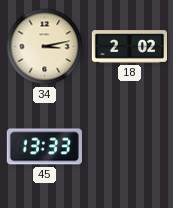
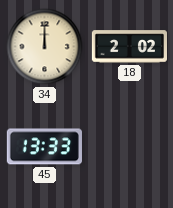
34: 3:13 -> 12:00
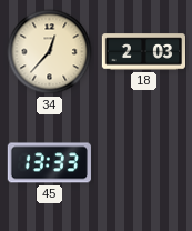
34: 12:00 -> 12:37
18: 2:02 -> 2:03
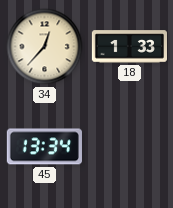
18: 2:03 -> 1:33
45: 13:33 -> 13:34
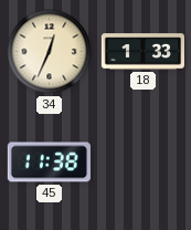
34: 12:37 -> 12:34
45: 13:34 -> 11:38
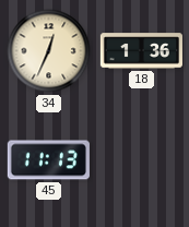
18: 1:33 -> 1:36
45: 11:38 -> 11:13
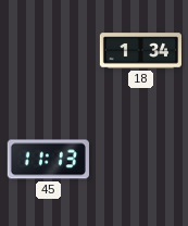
34: 12:34 -> none
18: 1:36 -> 1:34
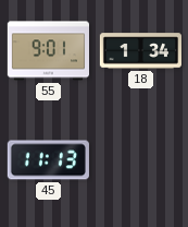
55: none -> 9:01
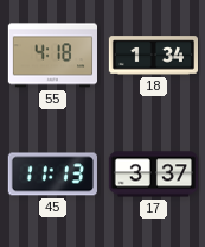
55: 9:01 -> 4:18
17: none -> 3:37
